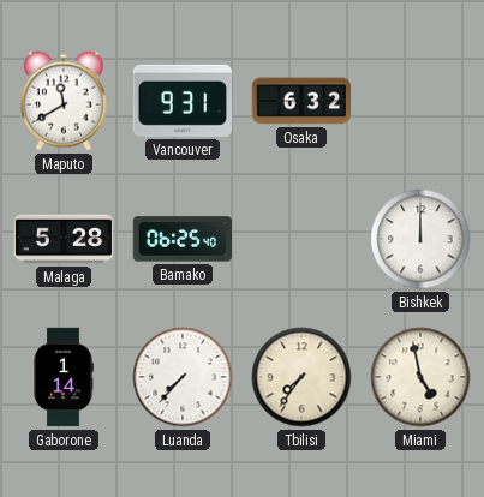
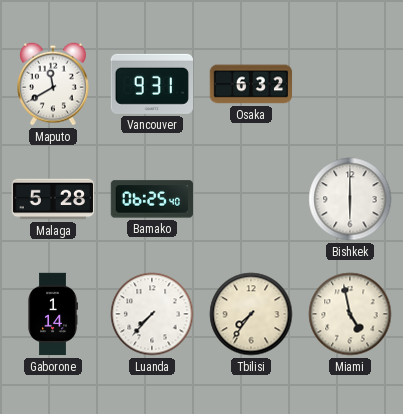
Bishkek: 12:00 -> 6:00
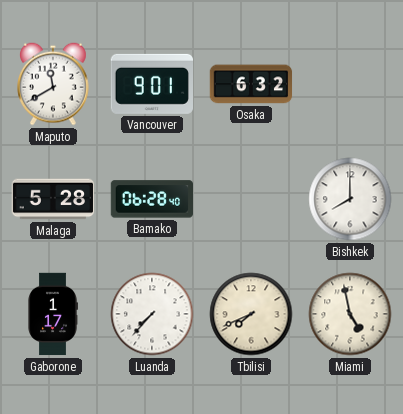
Vancouver: 9:31 -> 9:01
Bamako: 06:25 -> 06:28
Bishkek: 6:00 -> 8:00
Gaborone: 1:14 -> 1:17
Tbilisi: 7:36 -> 7:41
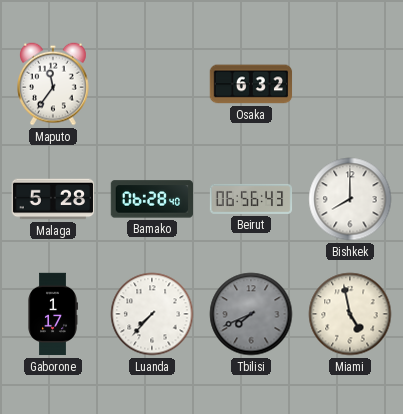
Maputo: 11:40 -> 11:36
Vancouver: 9:01 -> none
Beirut: none -> 06:56
Tbilisi dial: cream -> grey
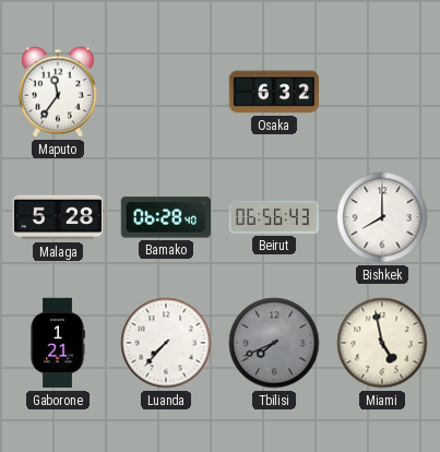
Gaborone: 1:17 -> 1:21
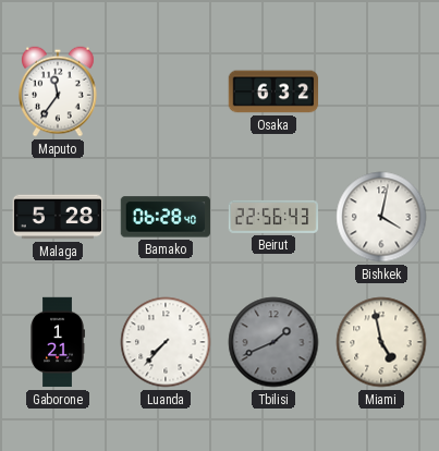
Beirut: 06:56 -> 22:56
Bishkek: 8:00 -> 4:02
Tbilisi: 7:41 -> 1:41
